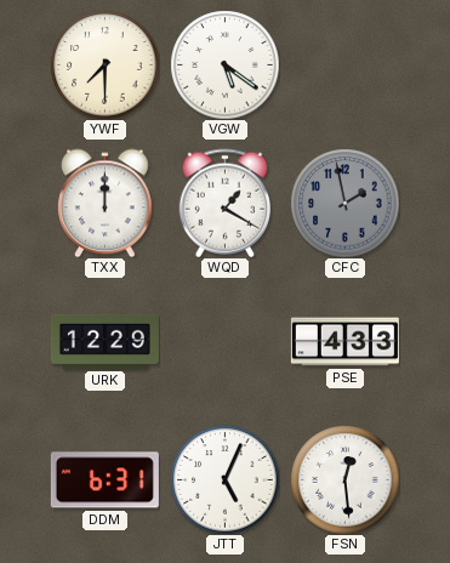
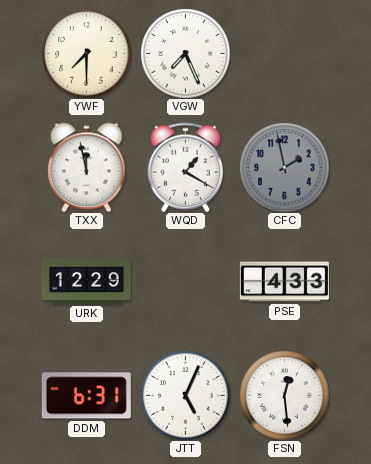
VGW: 5:21 -> 7:26
TXX: 12:00 -> 11:58
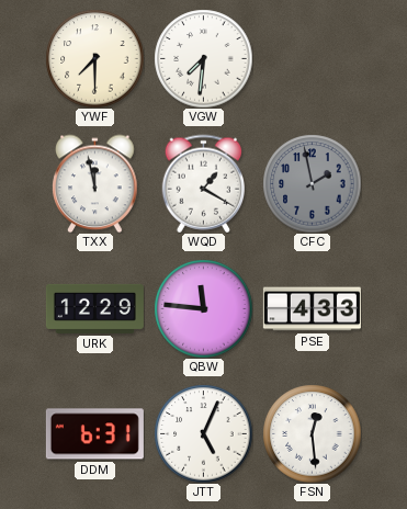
VGW: 7:26 -> 7:31
QBW: none -> 11:46
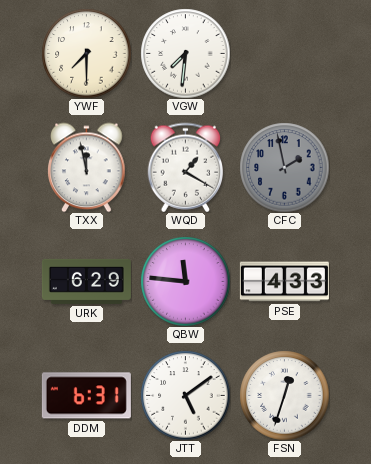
URK: 12:29 -> 6:29
JTT: 5:04 -> 5:09
FSN: 12:29 -> 12:33
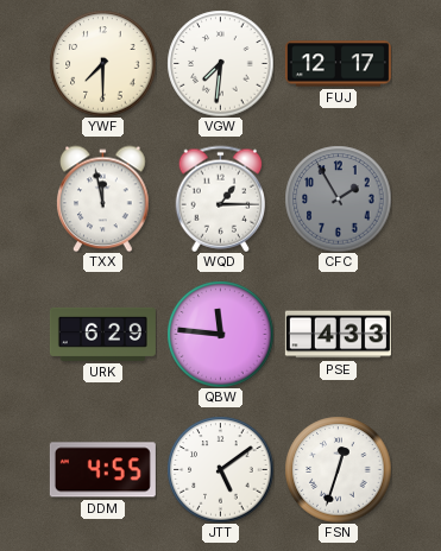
FUJ: none -> 12:17
WQD: 1:20 -> 1:15
CFC: 1:58 -> 1:55
DDM: 6:31 -> 4:55
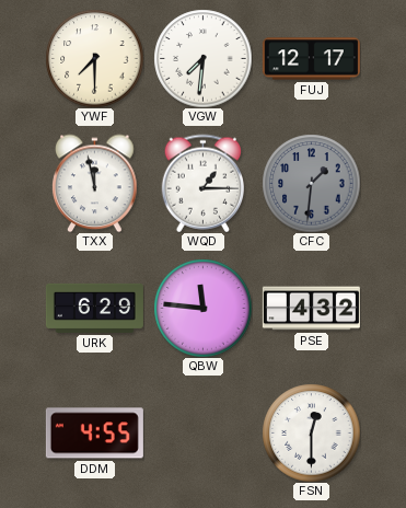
CFC: 1:55 -> 1:31
PSE: 4:33 -> 4:32
JTT: 5:09 -> none
FSN: 12:33 -> 12:30
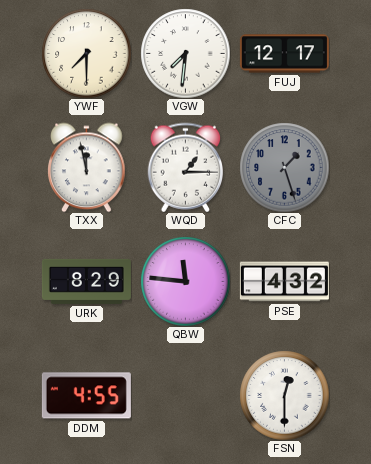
CFC: 1:31 -> 1:27
URK: 6:29 -> 8:29
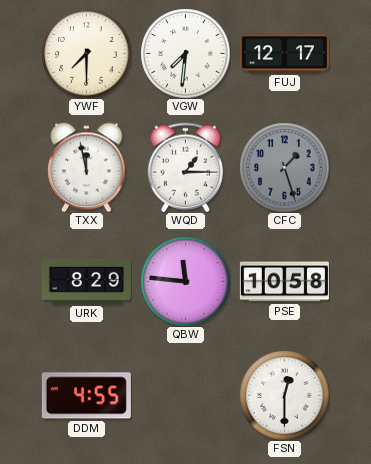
PSE: 4:32 -> 10:58
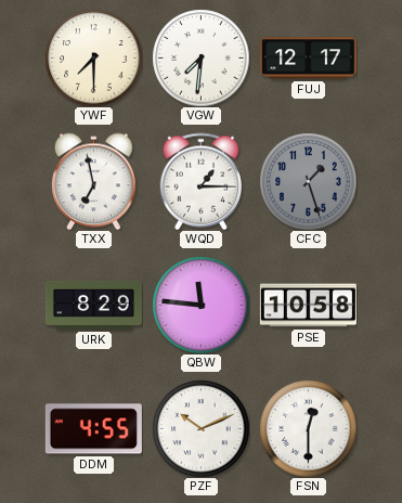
TXX: 11:58 -> 6:58
PZF: none -> 10:11
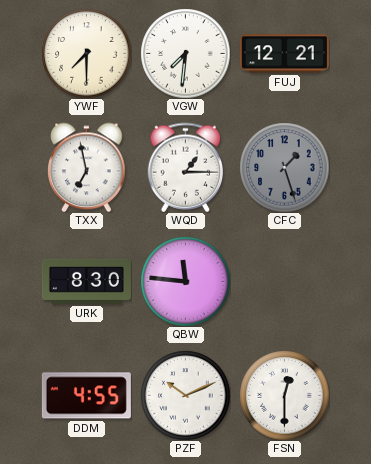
FUJ: 12:17 -> 12:21
URK: 8:29 -> 8:30
PSE: 10:58 -> none
